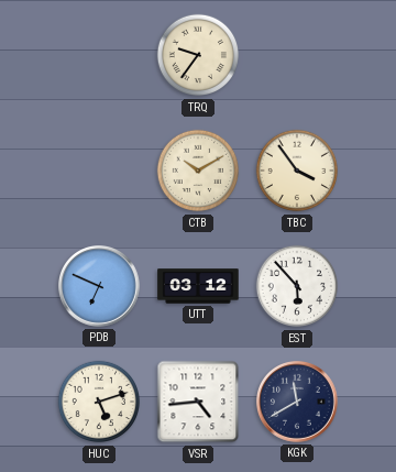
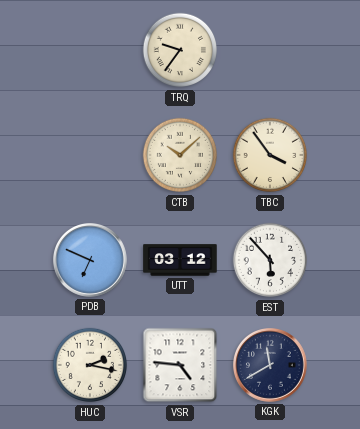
CTB: 10:10 -> 10:08
HUC: 5:12 -> 2:17
VSR: 4:44 -> 4:46
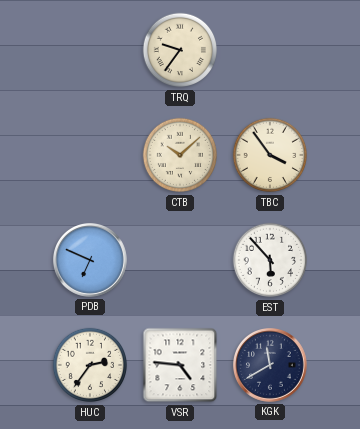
UTT: 03:12 -> none
HUC: 2:17 -> 2:36
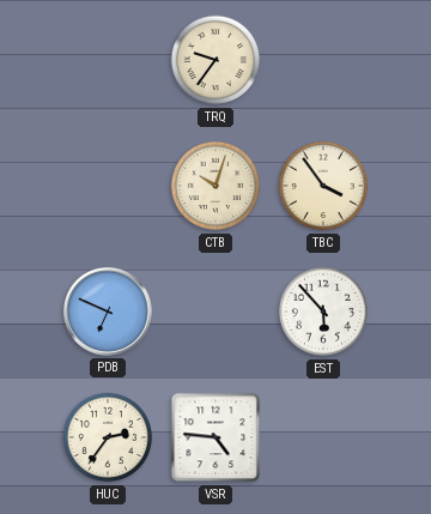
CTB: 10:08 -> 10:03
KGK: 11:40 -> none
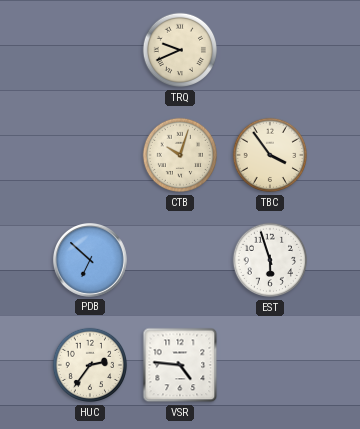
TRQ: 9:36 -> 9:41
PDB: 6:49 -> 6:52
EST: 5:53 -> 5:57
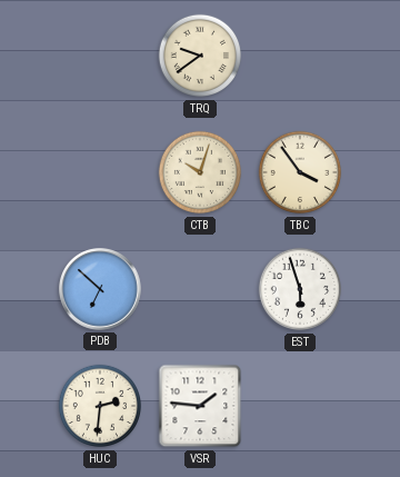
TRQ: 9:41 -> 9:39
HUC: 2:36 -> 2:31
VSR: 4:46 -> 1:46
